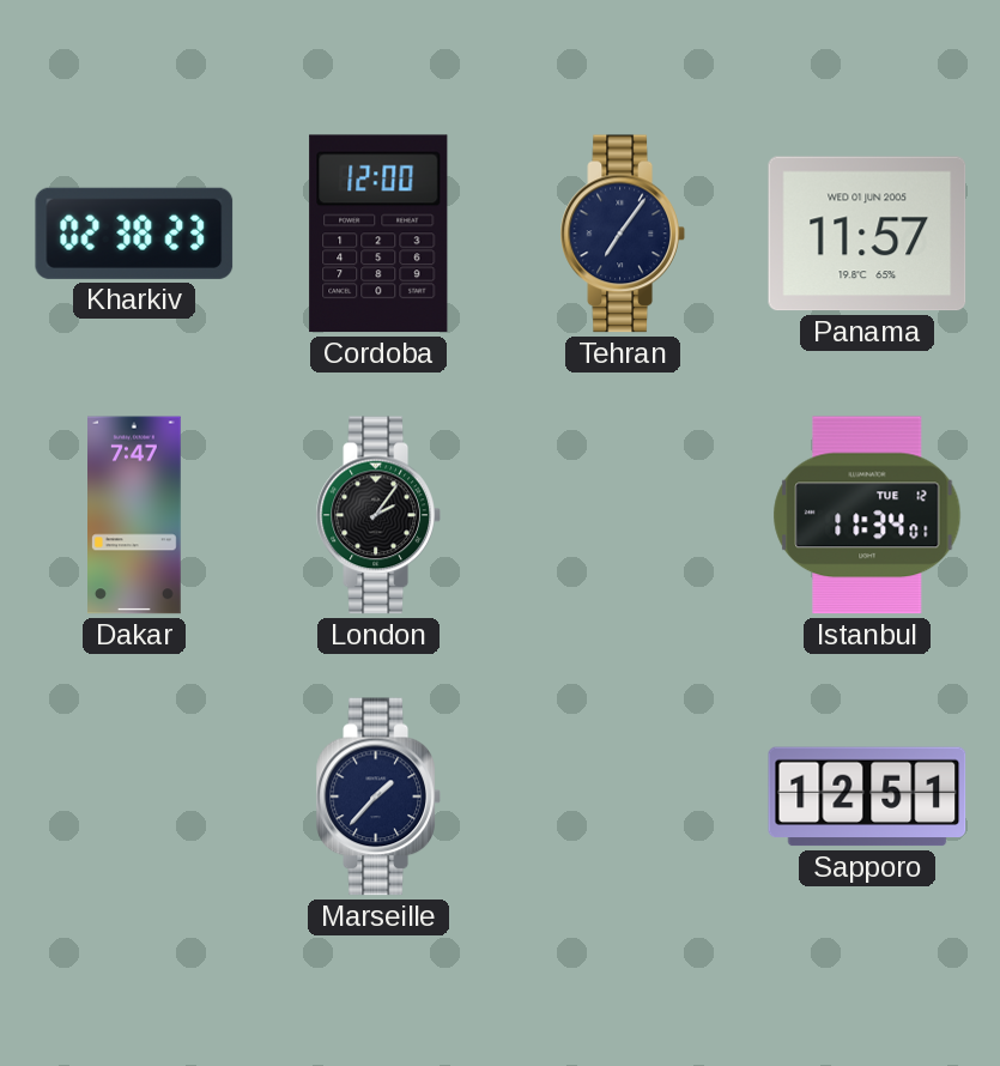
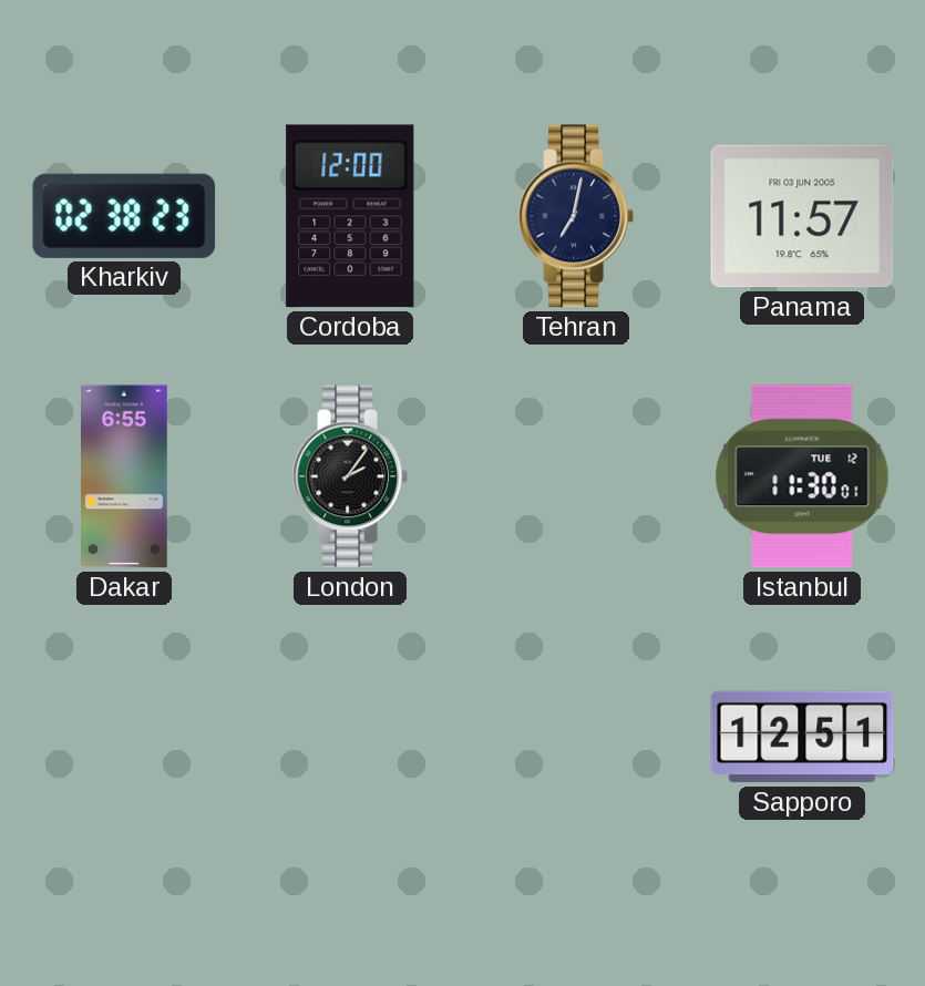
Tehran: 7:06 -> 7:02
Panama date: WED 01 JUN 2005 -> FRI 03 JUN 2005
Dakar: 7:47 -> 6:55
Istanbul: 11:34 -> 11:30
Marseille: 1:37 -> none
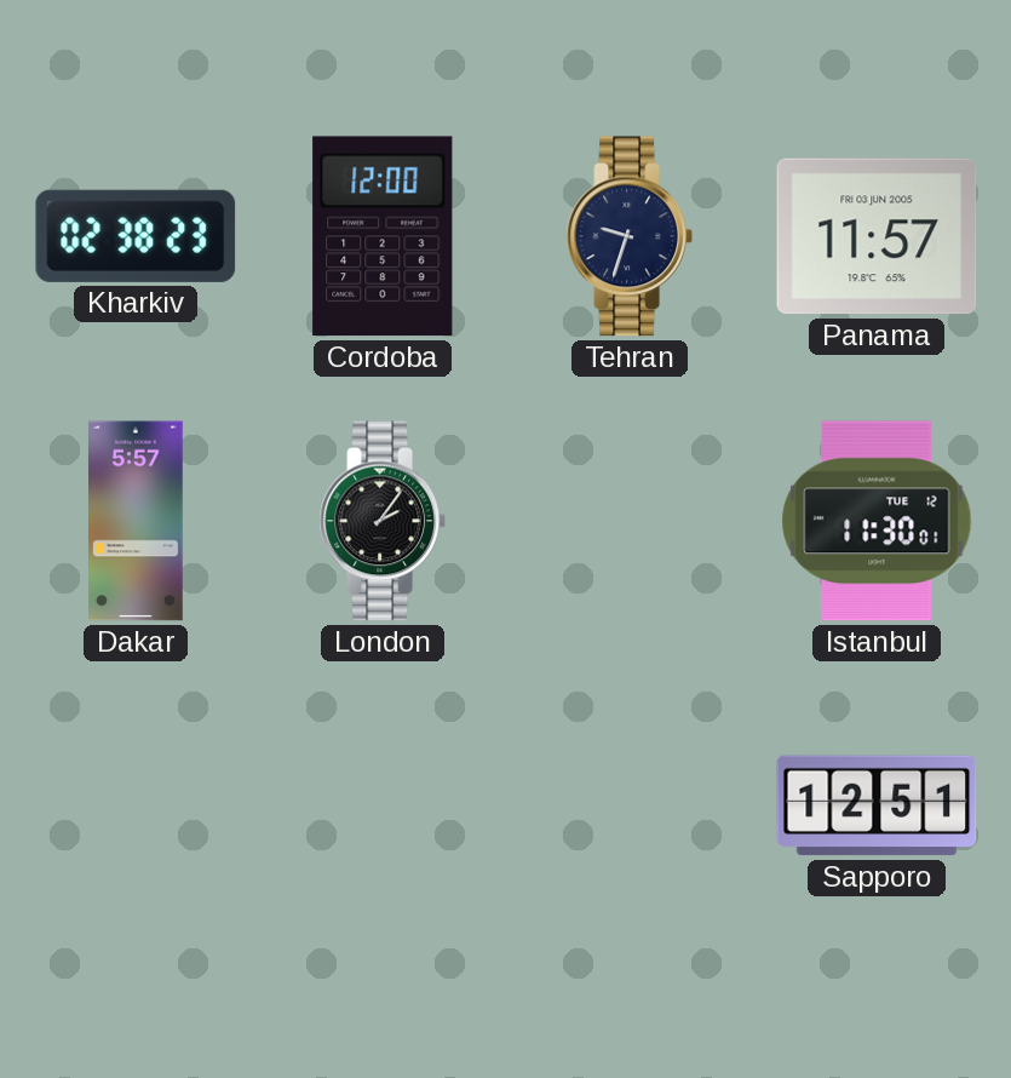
Tehran: 7:02 -> 9:33
Dakar: 6:55 -> 5:57
